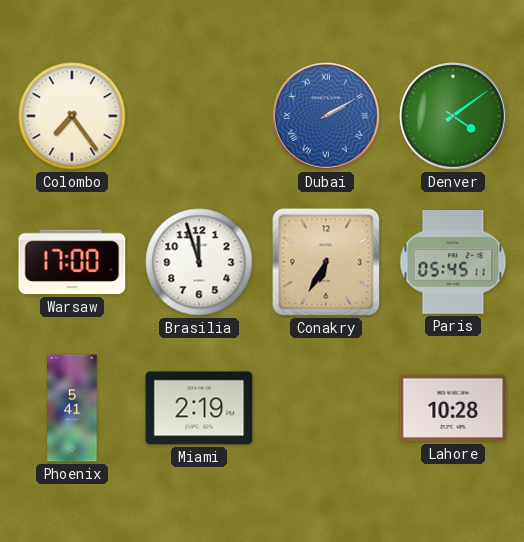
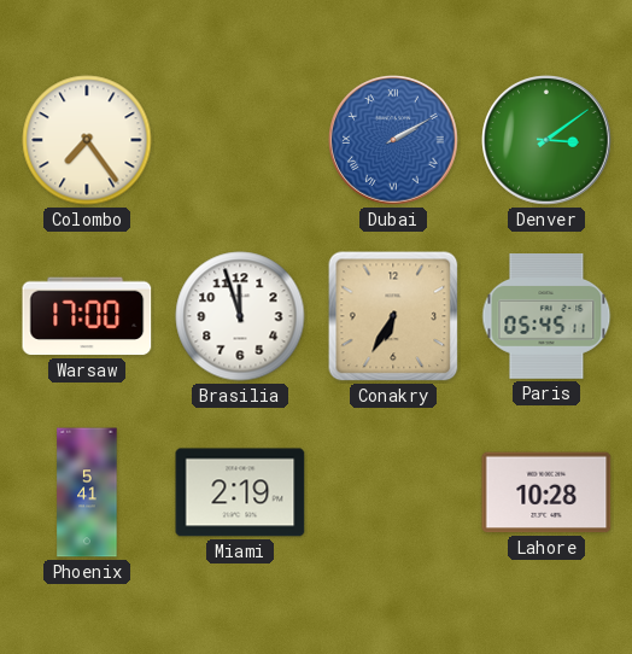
Denver: 4:09 -> 3:09
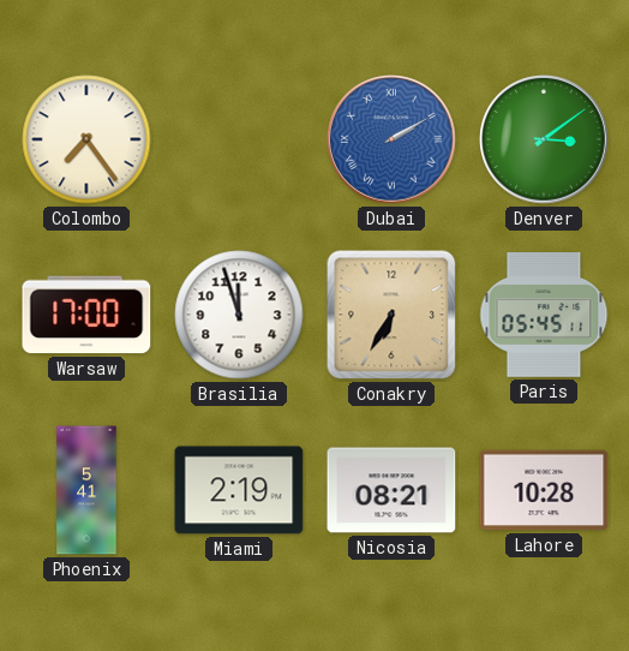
Nicosia: none -> 08:21
